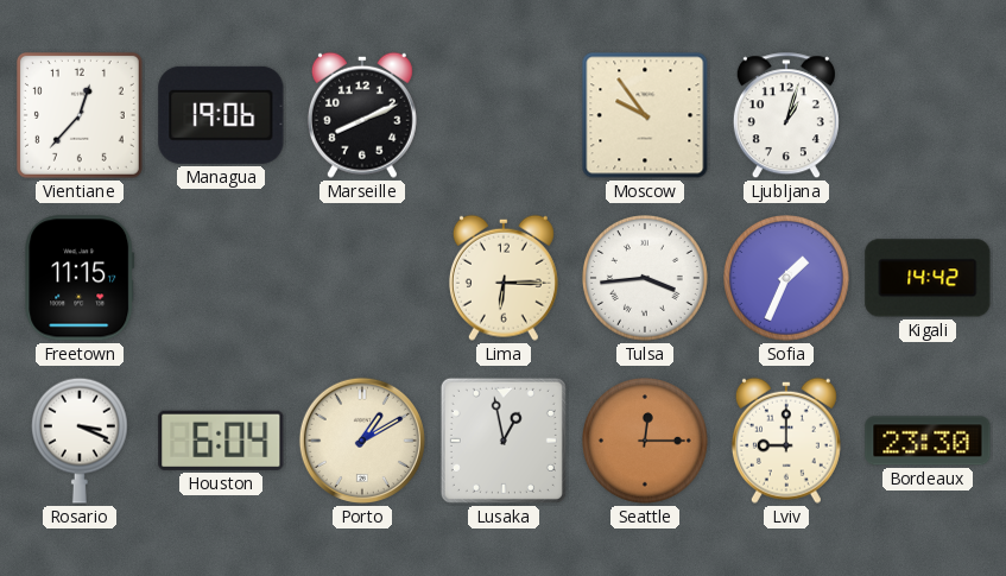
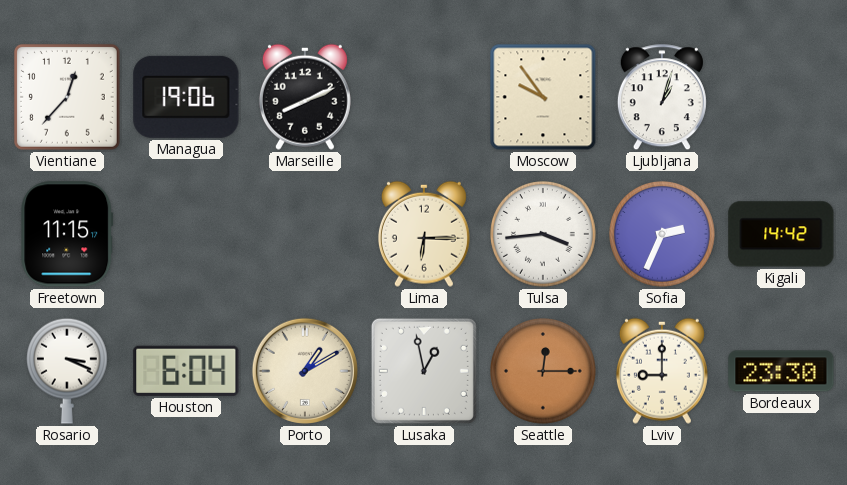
Sofia: 1:34 -> 2:34
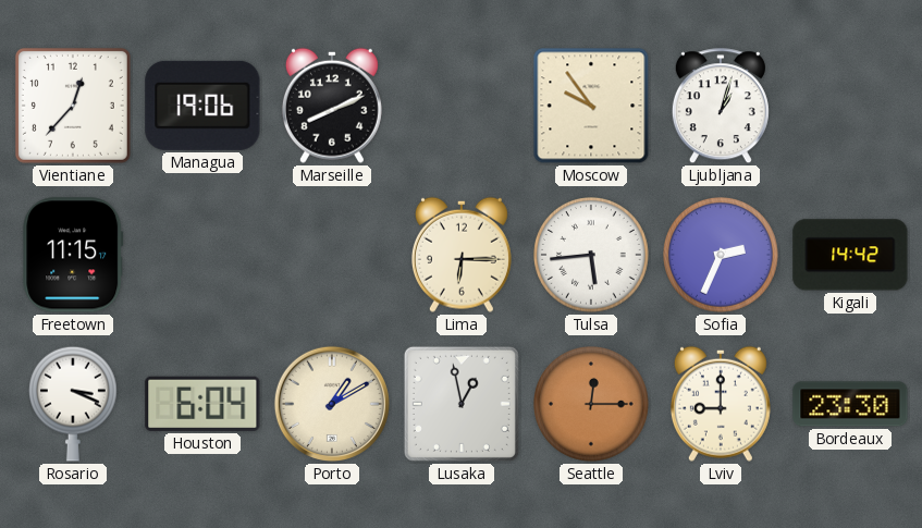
Tulsa: 3:44 -> 5:44
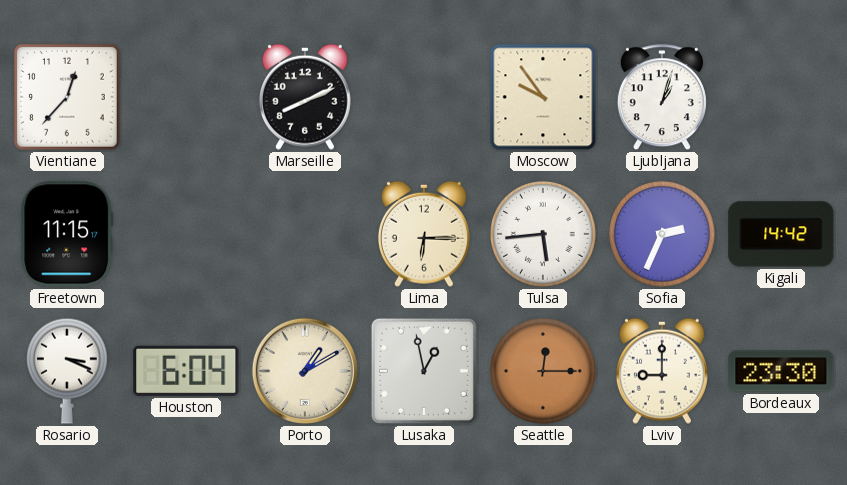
Managua: 19:06 -> none
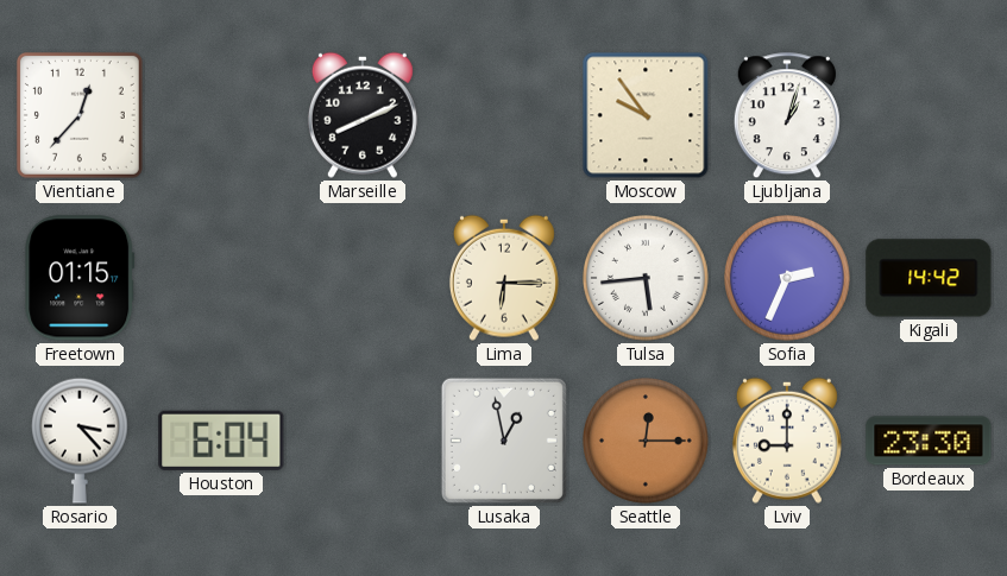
Freetown: 11:15 -> 01:15
Rosario: 3:19 -> 3:23
Porto: 1:10 -> none
